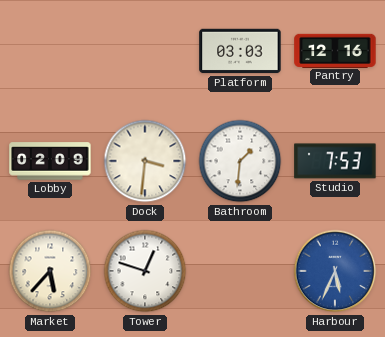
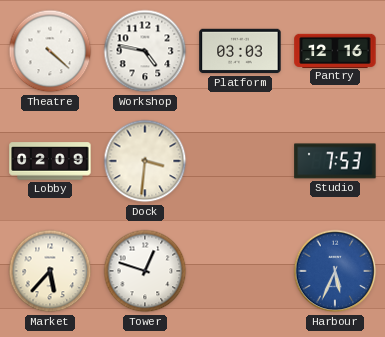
Theatre: none -> 4:22
Workshop: none -> 4:47
Bathroom: 1:31 -> none
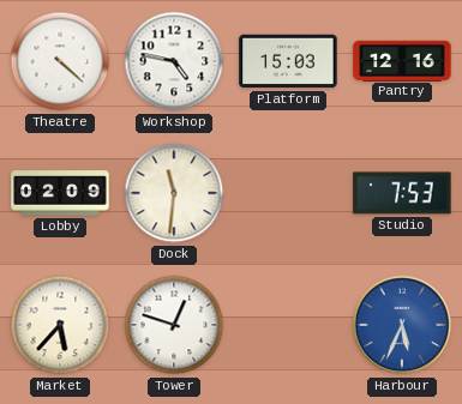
Platform: 03:03 -> 15:03
Dock: 3:31 -> 11:31
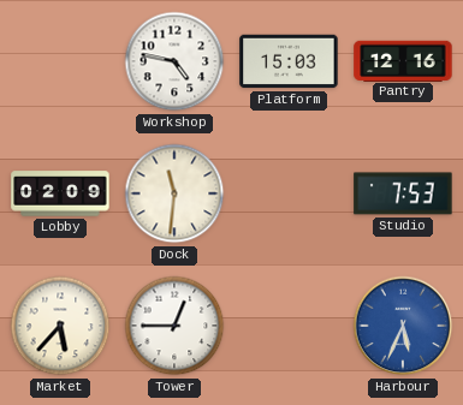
Theatre: 4:22 -> none
Tower: 12:48 -> 12:45
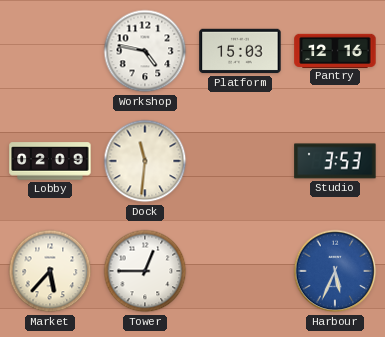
Studio: 7:53 -> 3:53
